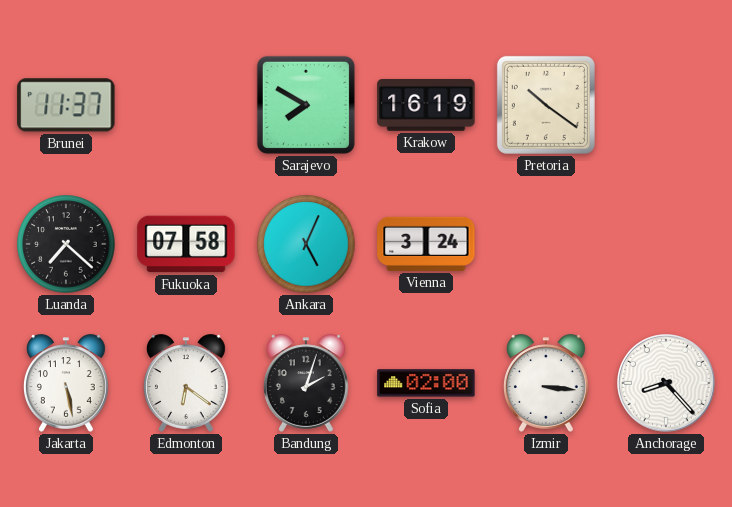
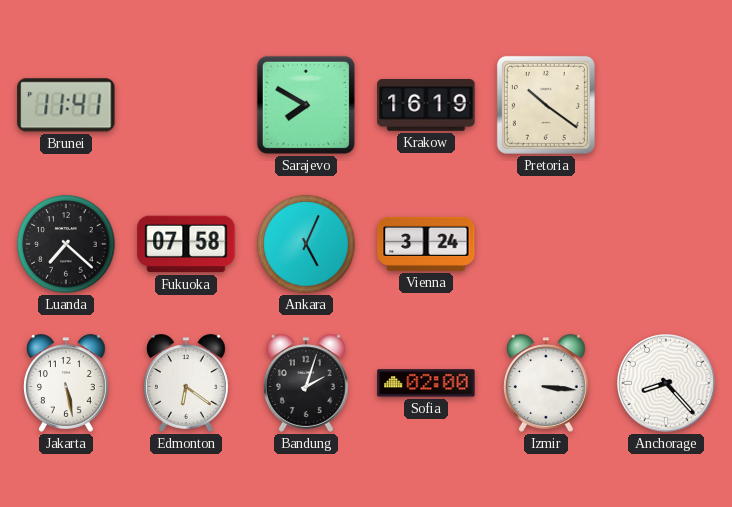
Brunei: 11:37 -> 11:41
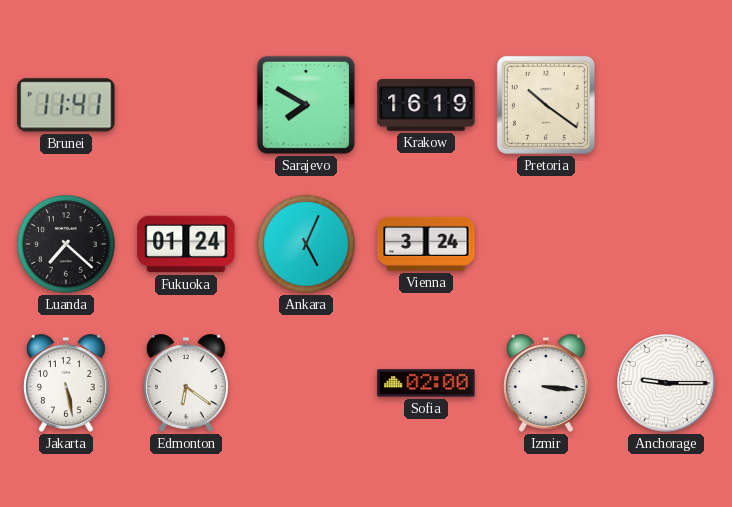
Fukuoka: 07:58 -> 01:24
Bandung: 2:03 -> none
Anchorage: 8:23 -> 9:15
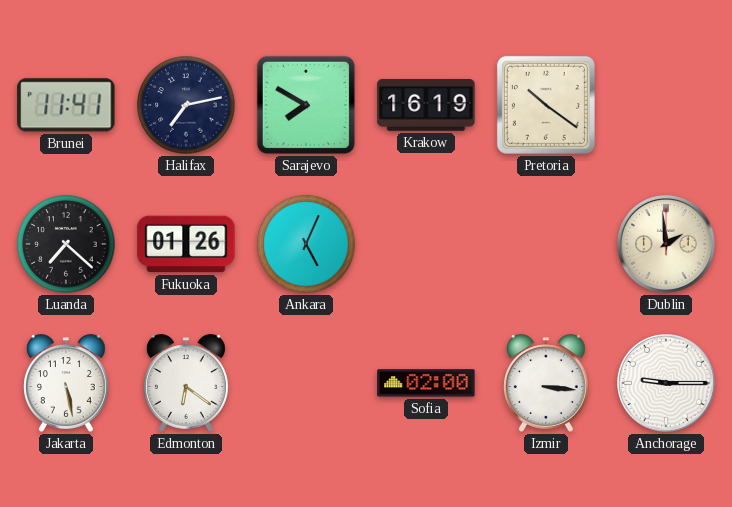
Halifax: none -> 7:13
Fukuoka: 01:24 -> 01:26
Vienna: 3:24 -> none
Dublin: none -> 1:59
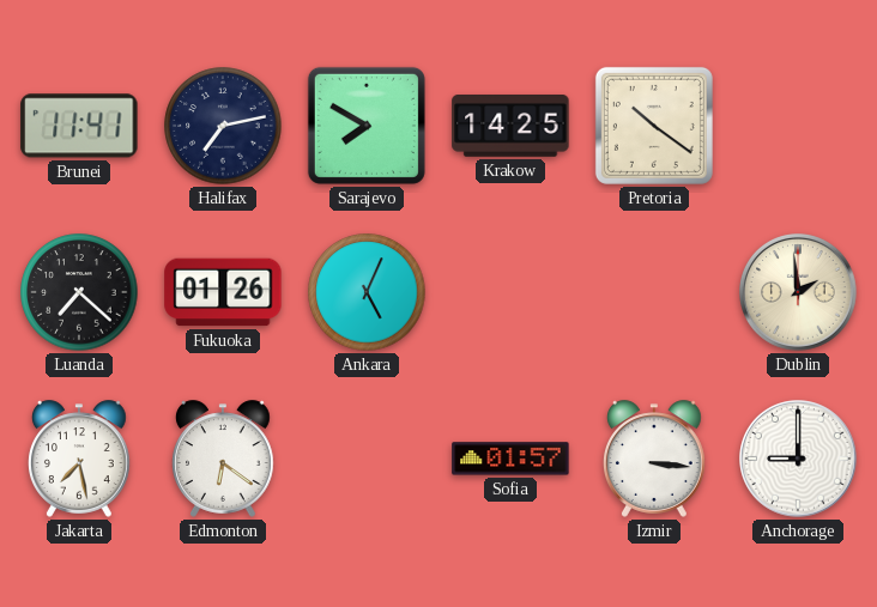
Krakow: 16:19 -> 14:25
Jakarta: 5:28 -> 7:28
Sofia: 02:00 -> 01:57
Anchorage: 9:15 -> 9:00
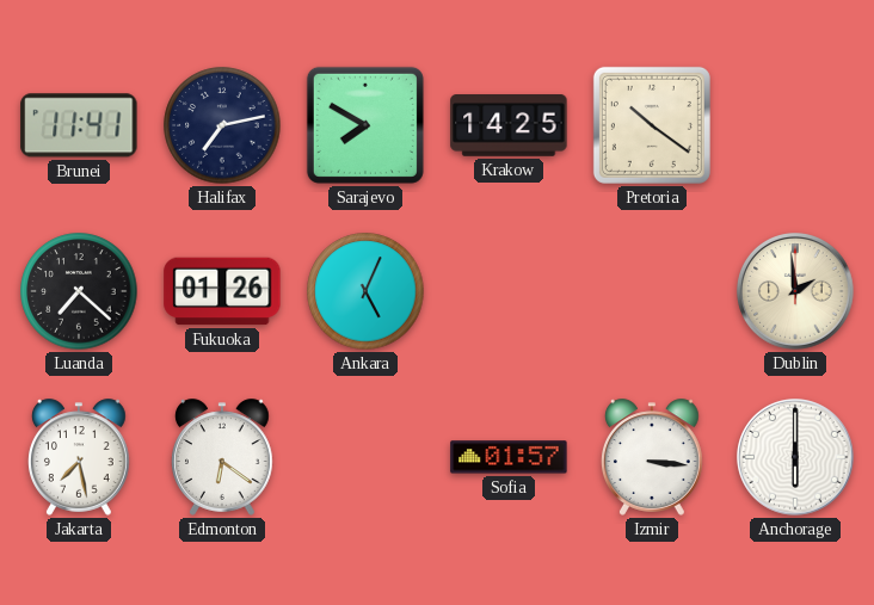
Anchorage: 9:00 -> 6:00
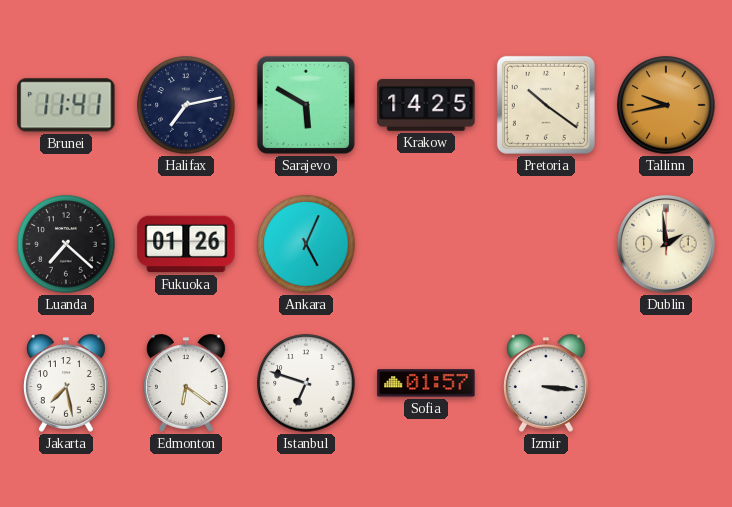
Sarajevo: 7:50 -> 5:50
Tallinn: none -> 9:43
Istanbul: none -> 6:48
Anchorage: 6:00 -> none
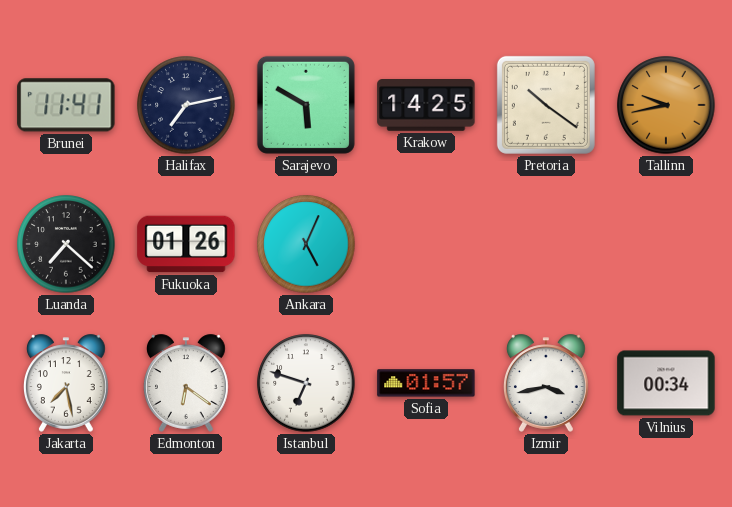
Dublin: 1:59 -> none
Izmir: 3:16 -> 3:43
Vilnius: none -> 00:34
